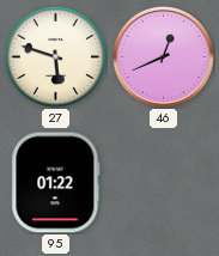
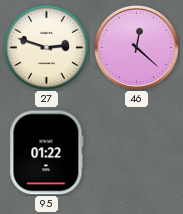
27: 5:48 -> 2:48
46: 12:41 -> 12:22
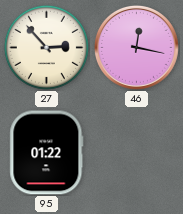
27: 2:48 -> 2:53
46: 12:22 -> 12:17
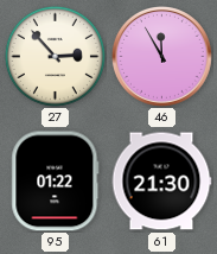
46: 12:17 -> 11:55
61: none -> 21:30
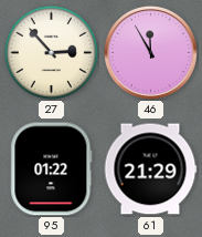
61: 21:30 -> 21:29
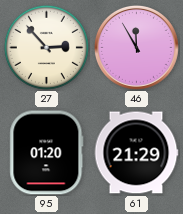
95: 01:22 -> 01:20
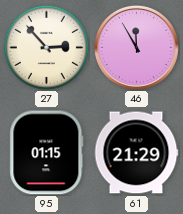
95: 01:20 -> 01:15
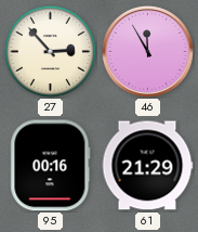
95: 01:15 -> 00:16
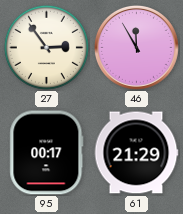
27: 2:53 -> 2:54
95: 00:16 -> 00:17
